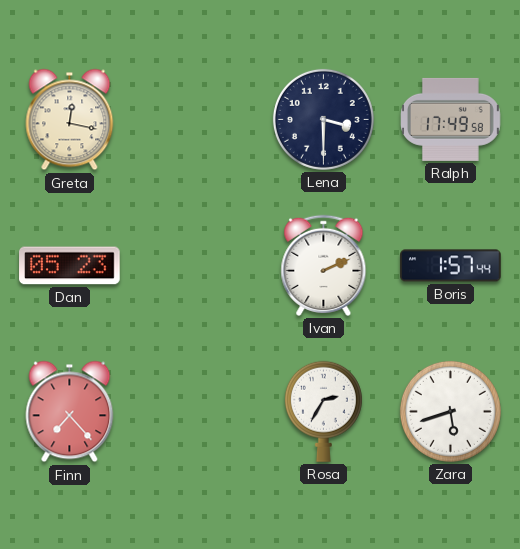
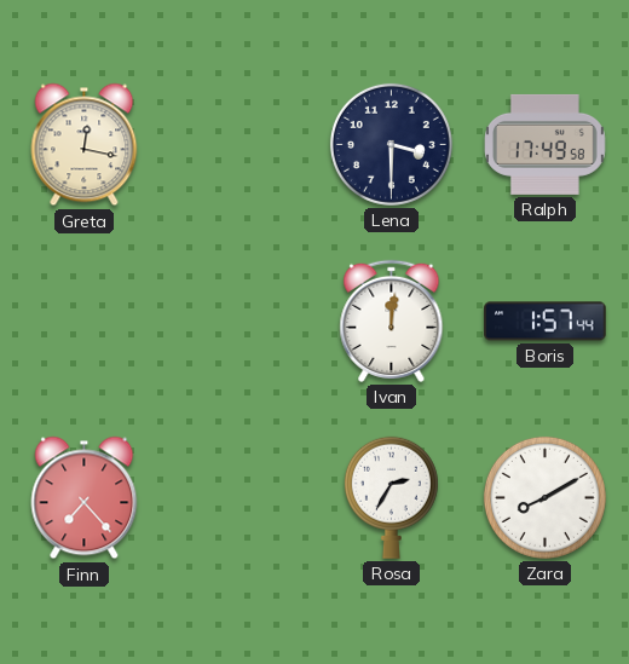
Dan: 05:23 -> none
Ivan: 2:11 -> 12:01
Zara: 5:42 -> 8:10
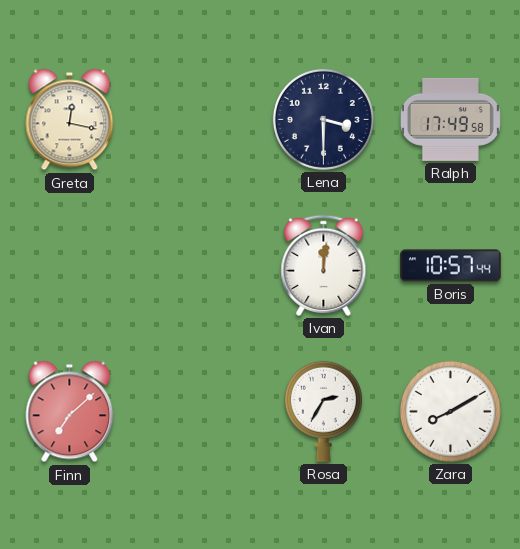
Boris: 1:57 -> 10:57
Finn: 7:23 -> 7:08
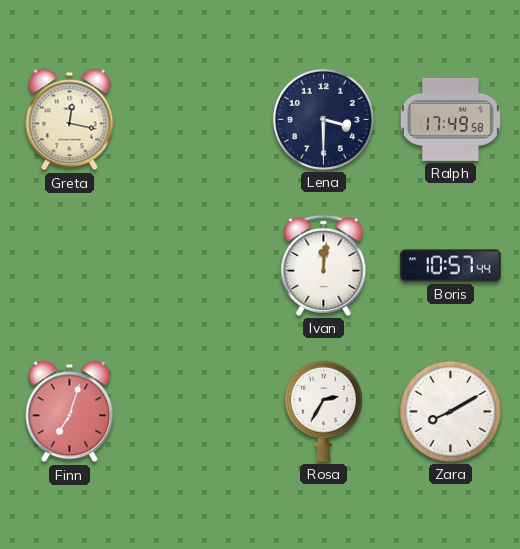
Finn: 7:08 -> 7:03
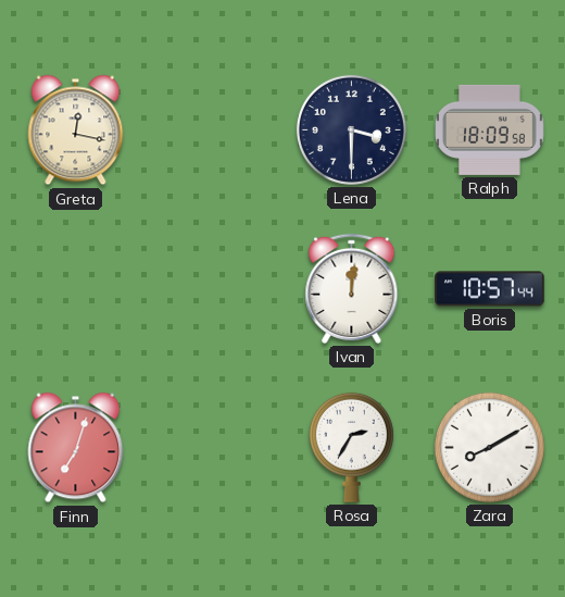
Ralph: 17:49 -> 18:09
